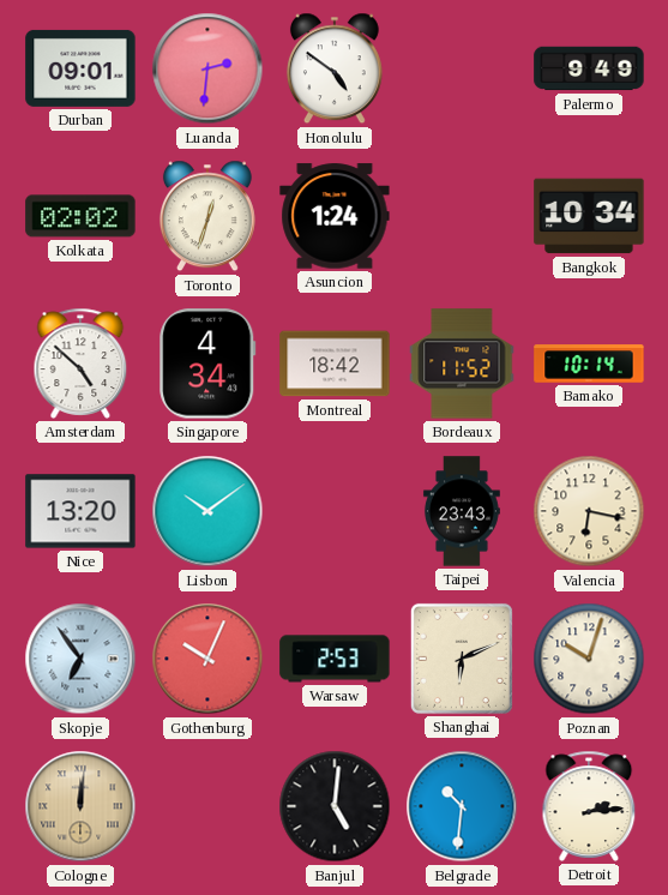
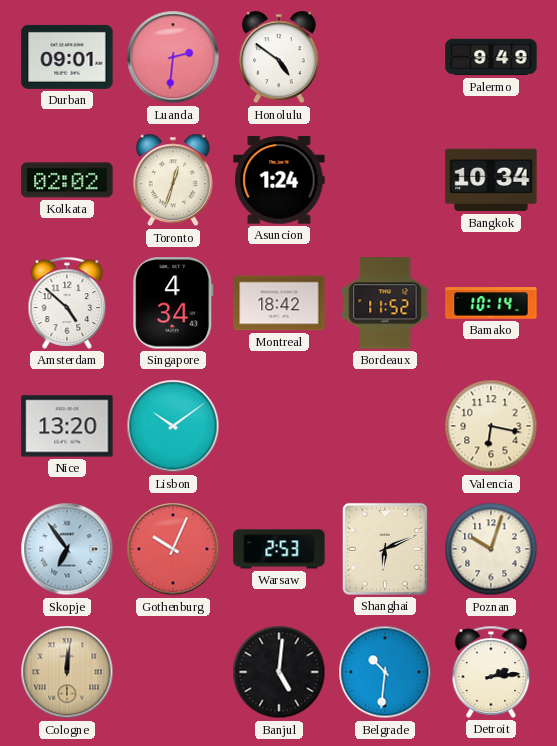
Taipei: 23:43 -> none
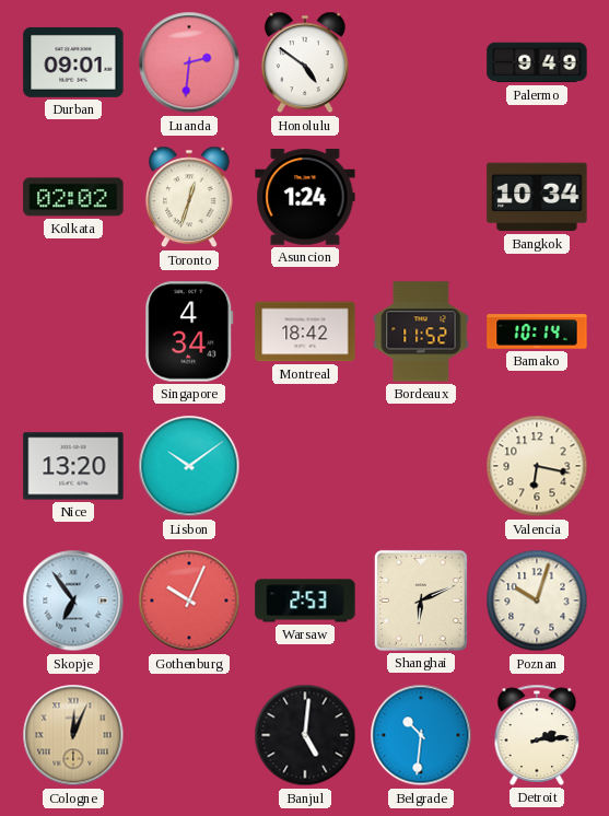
Amsterdam: 4:52 -> none
Cologne: 12:01 -> 12:04
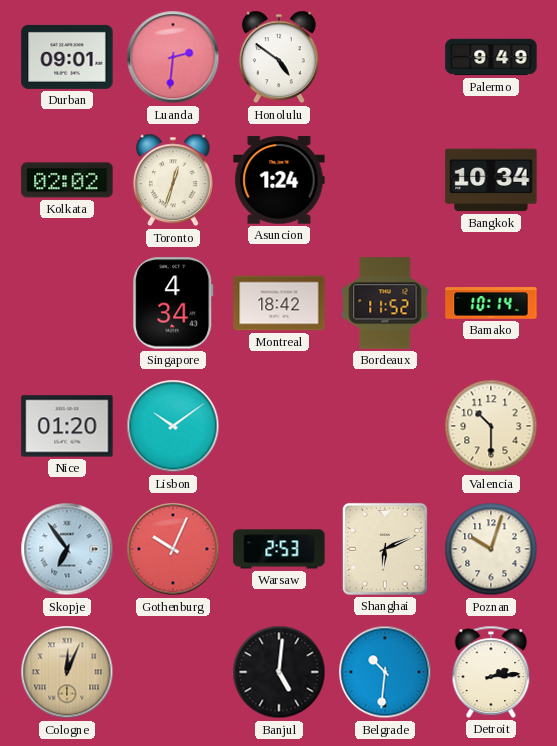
Nice: 13:20 -> 01:20
Valencia: 6:17 -> 10:30
